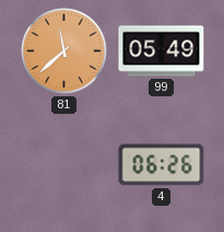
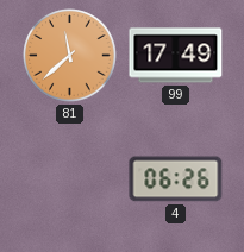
99: 05:49 -> 17:49
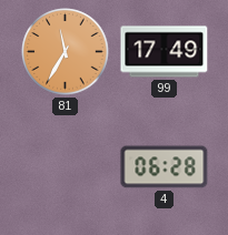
81: 11:38 -> 11:35
4: 06:26 -> 06:28
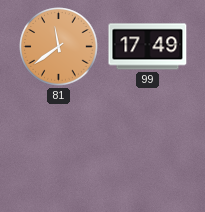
81: 11:35 -> 11:39
4: 06:28 -> none
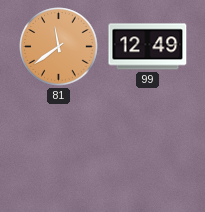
99: 17:49 -> 12:49
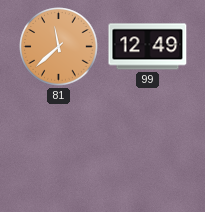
81: 11:39 -> 11:38
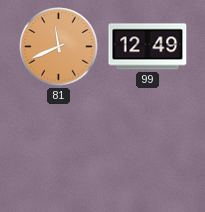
81: 11:38 -> 11:41
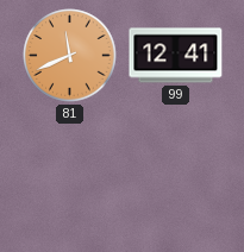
99: 12:49 -> 12:41
